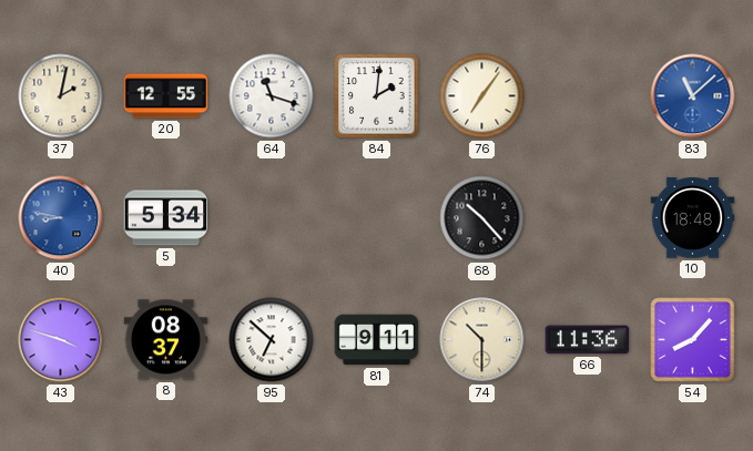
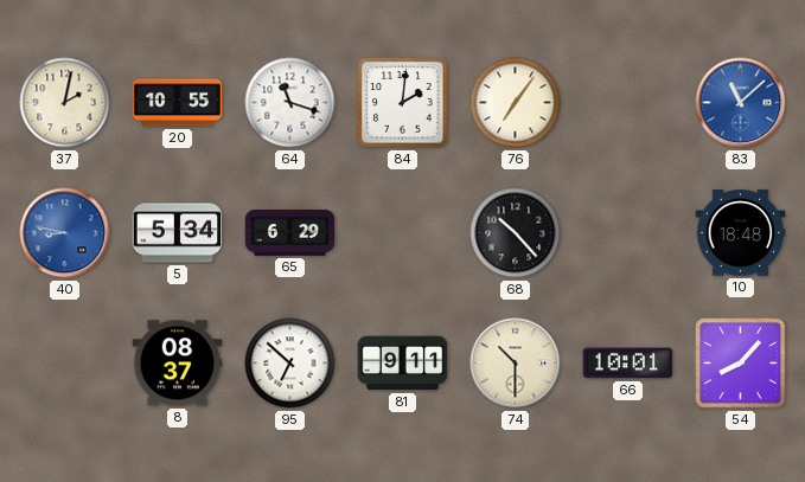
20: 12:55 -> 10:55
65: none -> 6:29
43: 3:48 -> none
66: 11:36 -> 10:01
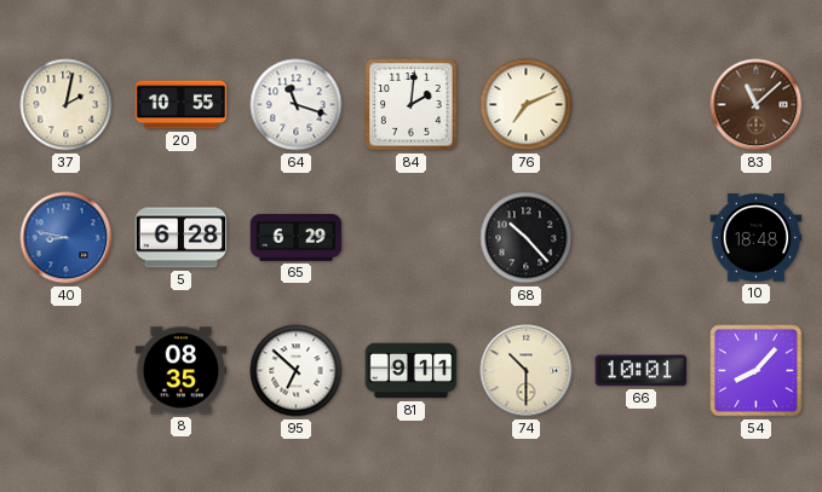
76: 7:06 -> 7:11
83 dial: blue -> brown
5: 5:34 -> 6:28
8: 08:37 -> 08:35
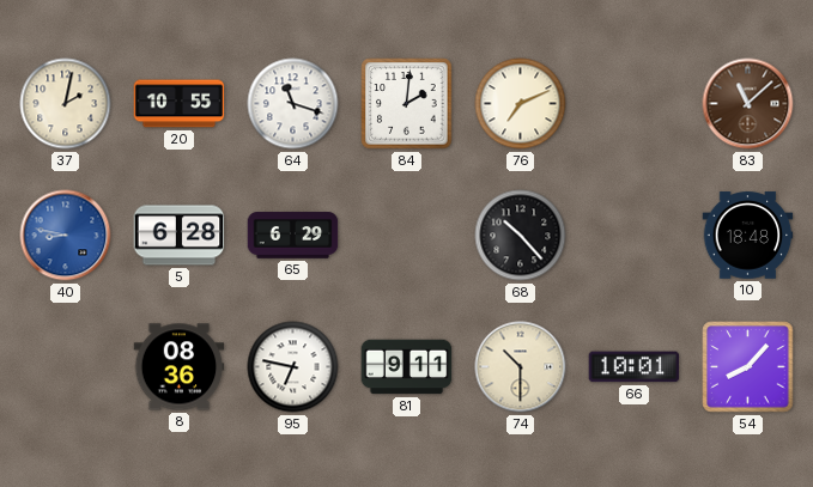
8: 08:35 -> 08:36
95: 6:52 -> 6:47
